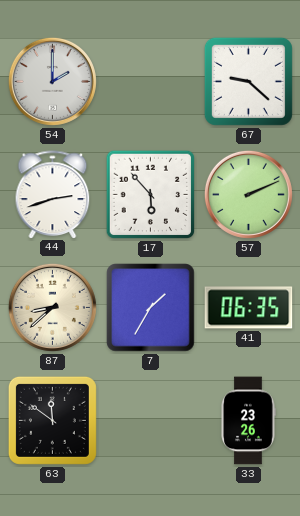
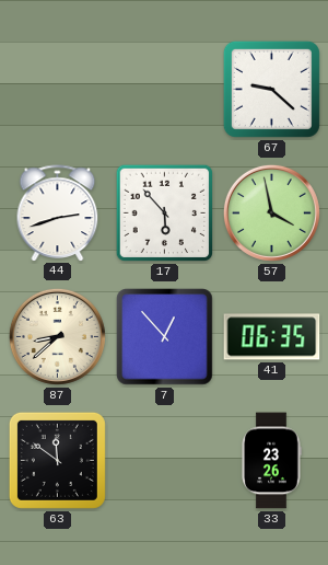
54: 2:00 -> none
57: 2:11 -> 3:58
7: 1:35 -> 12:53
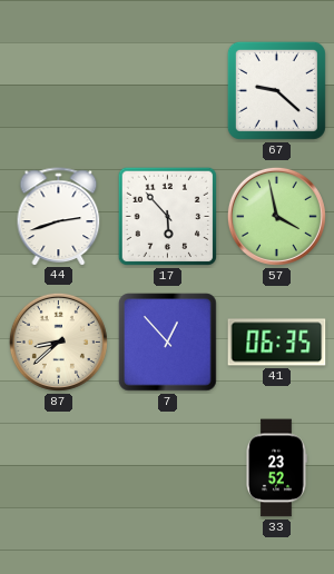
63: 11:51 -> none
33: 23:26 -> 23:52
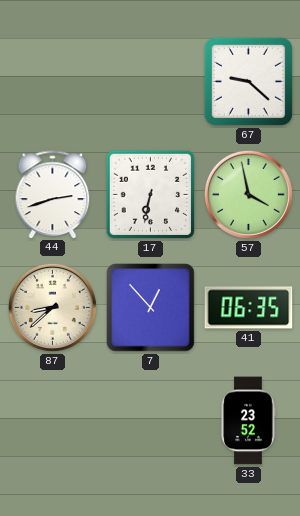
17: 5:53 -> 6:32
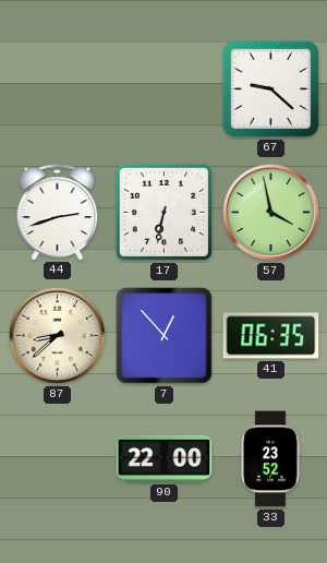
90: none -> 22:00
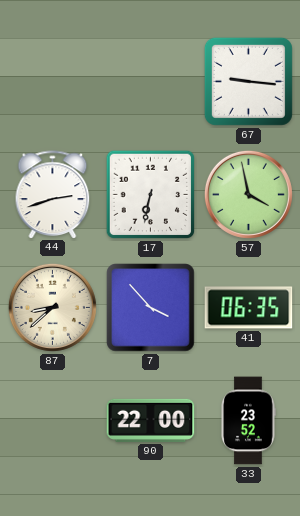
67: 9:22 -> 9:16
7: 12:53 -> 3:53
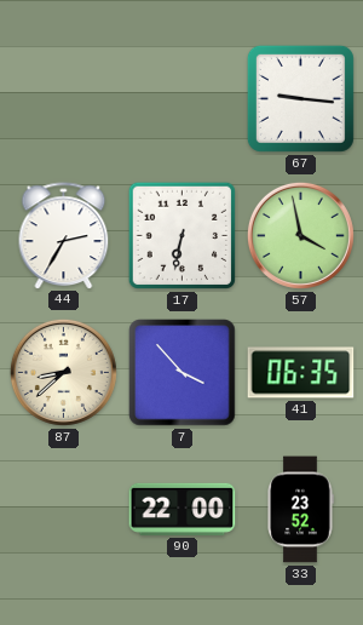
44: 2:42 -> 2:35
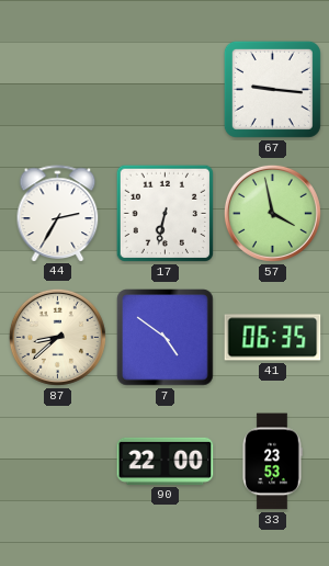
7: 3:53 -> 4:51
33: 23:52 -> 23:53
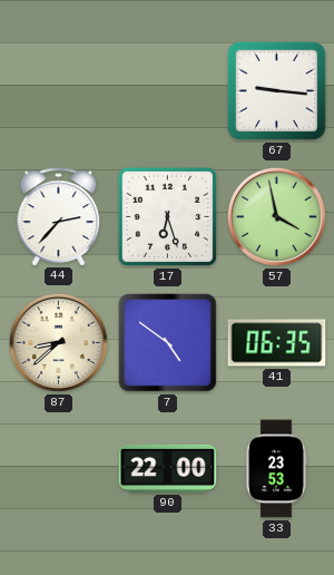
44: 2:35 -> 2:37
17: 6:32 -> 6:27
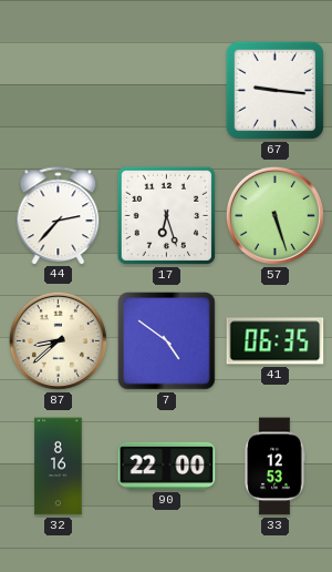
57: 3:58 -> 5:27
32: none -> 8:16
33: 23:53 -> 12:53
